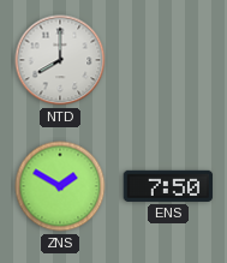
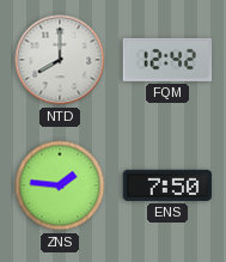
FQM: none -> 12:42
ZNS: 1:50 -> 1:46
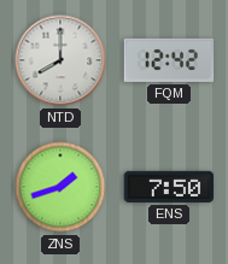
ZNS: 1:46 -> 1:42
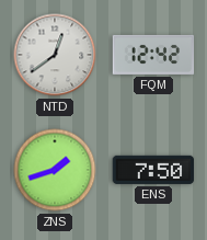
NTD: 8:00 -> 12:39
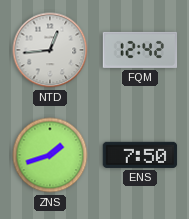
NTD: 12:39 -> 12:44
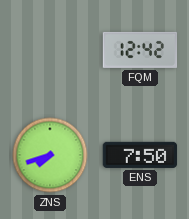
NTD: 12:44 -> none
ZNS: 1:42 -> 7:42
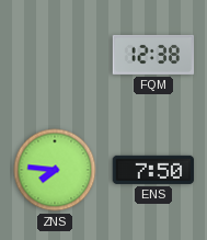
FQM: 12:42 -> 12:38
ZNS: 7:42 -> 7:46
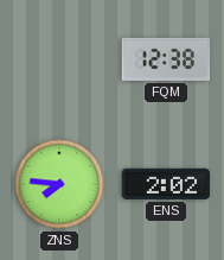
ENS: 7:50 -> 2:02
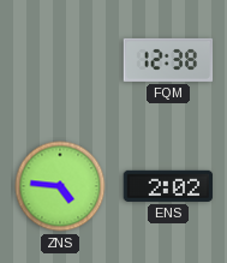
ZNS: 7:46 -> 4:46
